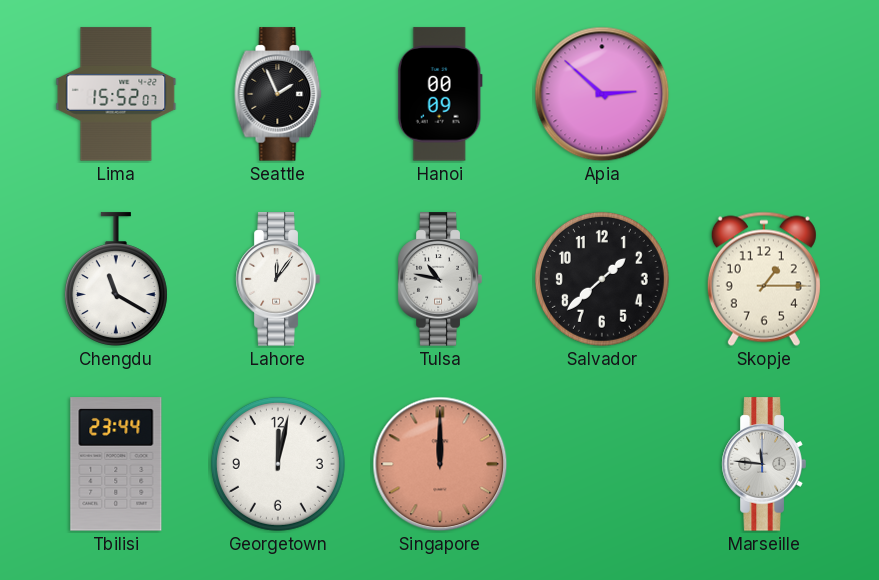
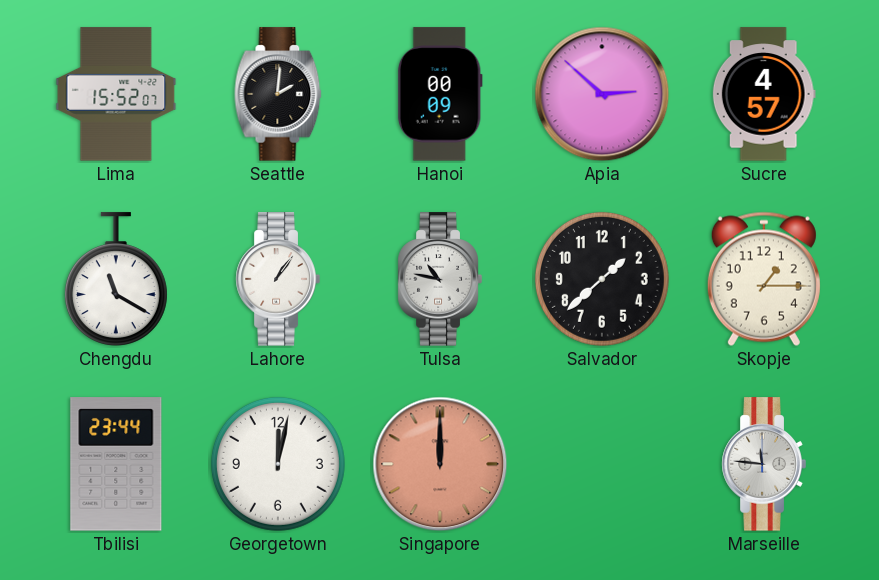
Seattle: 1:56 -> 2:01
Sucre: none -> 4:57
Lahore: 12:06 -> 1:06
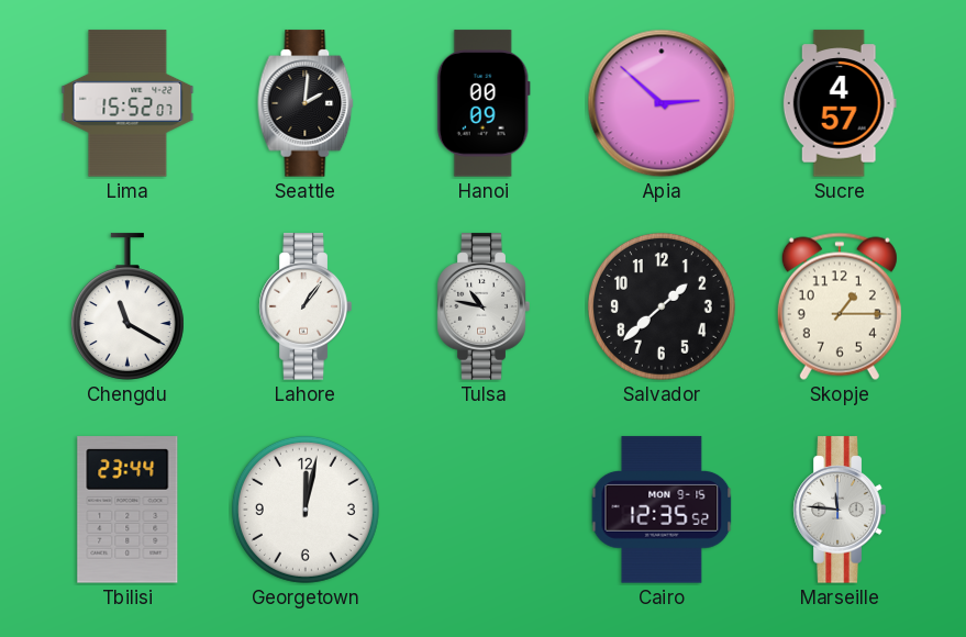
Singapore: 12:00 -> none
Cairo: none -> 12:35
